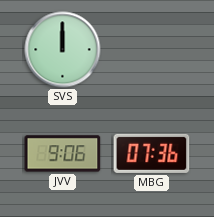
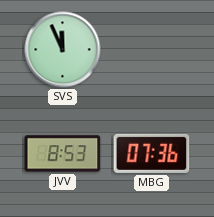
SVS: 12:00 -> 11:56
JVV: 9:06 -> 8:53
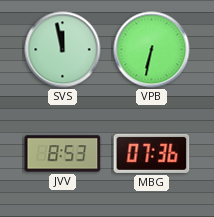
SVS: 11:56 -> 11:58
VPB: none -> 6:32
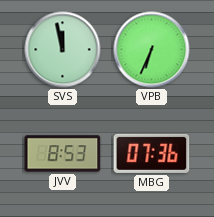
VPB: 6:32 -> 6:34
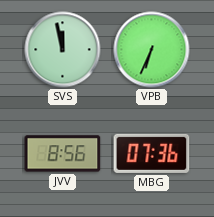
JVV: 8:53 -> 8:56
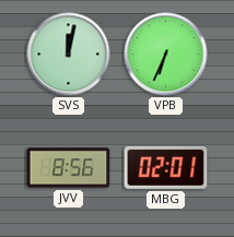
SVS: 11:58 -> 12:02
MBG: 07:36 -> 02:01
